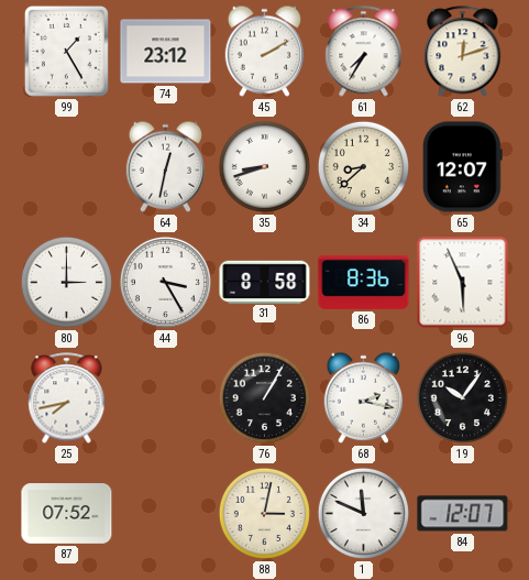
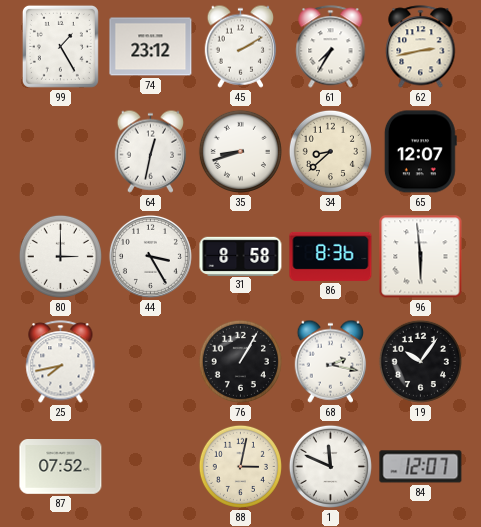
62: 12:12 -> 2:43
96: 5:56 -> 5:59
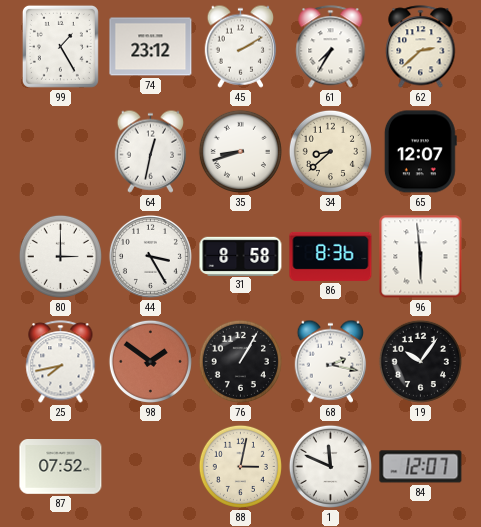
62: 2:43 -> 2:38
98: none -> 1:51
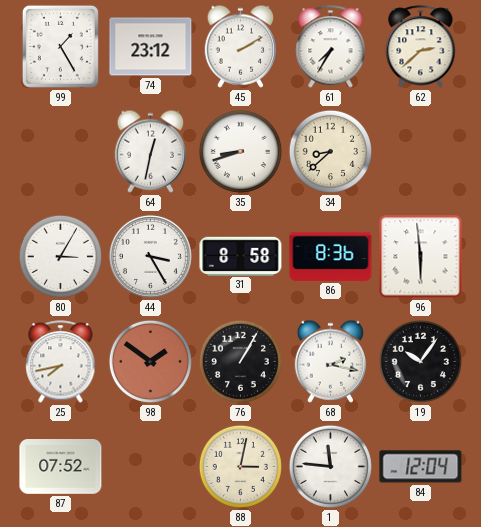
65: 12:07 -> none
80: 3:00 -> 3:05
1: 11:49 -> 11:46
84: 12:07 -> 12:04
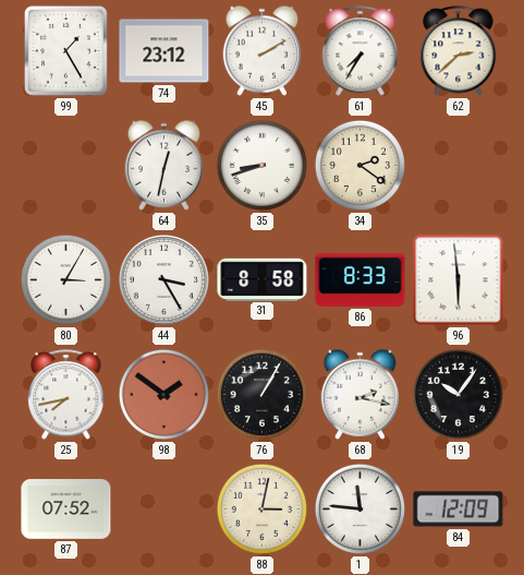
34: 8:38 -> 2:21
86: 8:36 -> 8:33
84: 12:04 -> 12:09
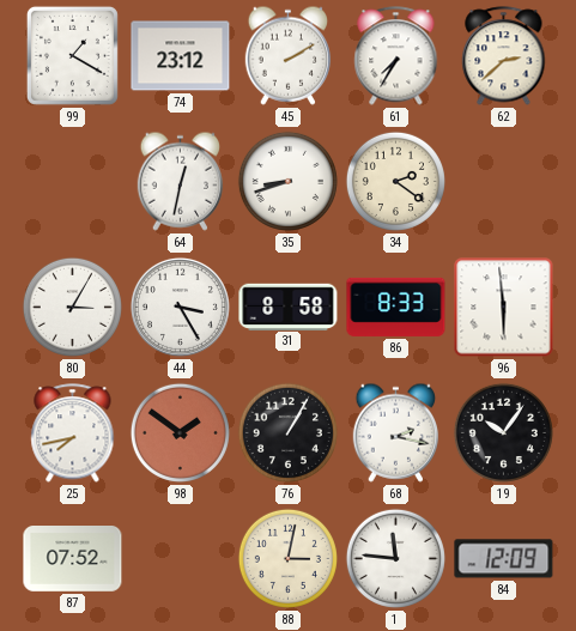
99: 1:25 -> 1:20
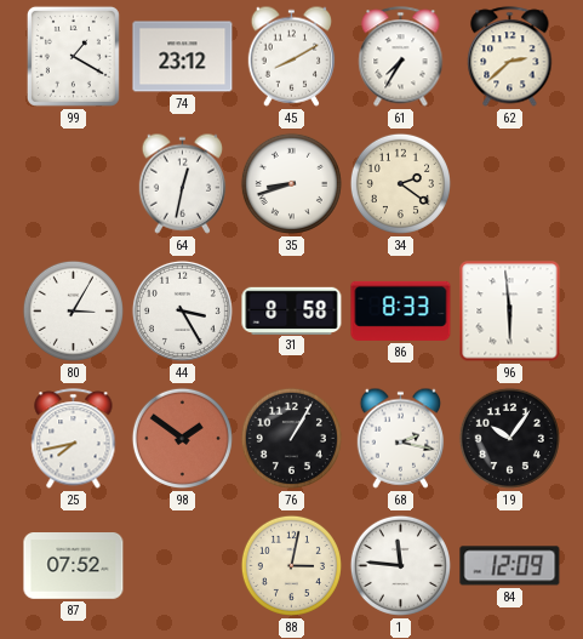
45: 2:10 -> 8:10
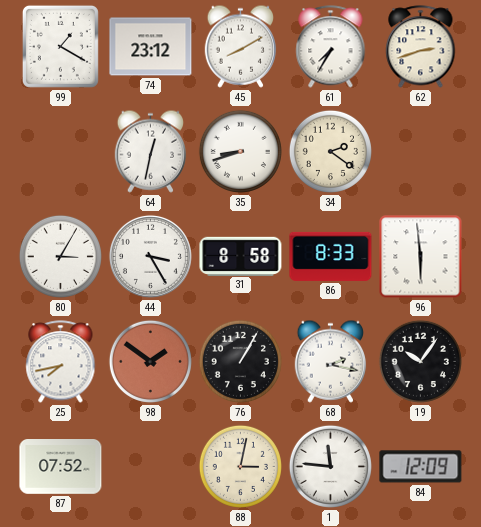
62: 2:38 -> 2:42
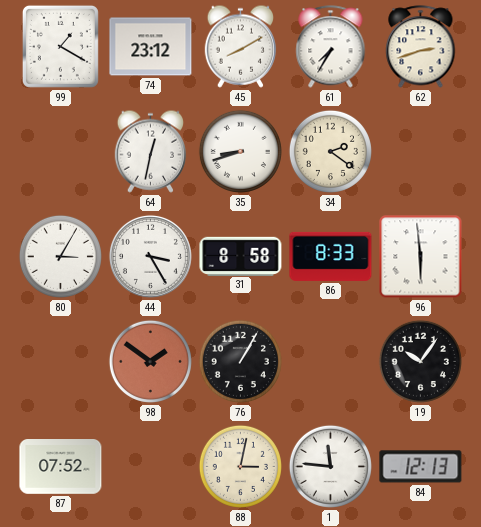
25: 7:43 -> none
68: 2:17 -> none
84: 12:09 -> 12:13
